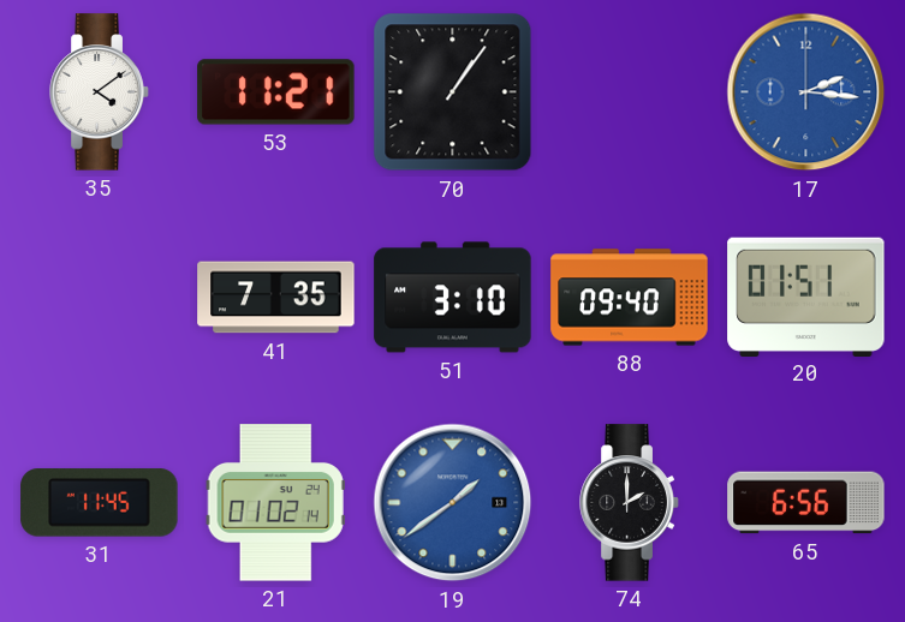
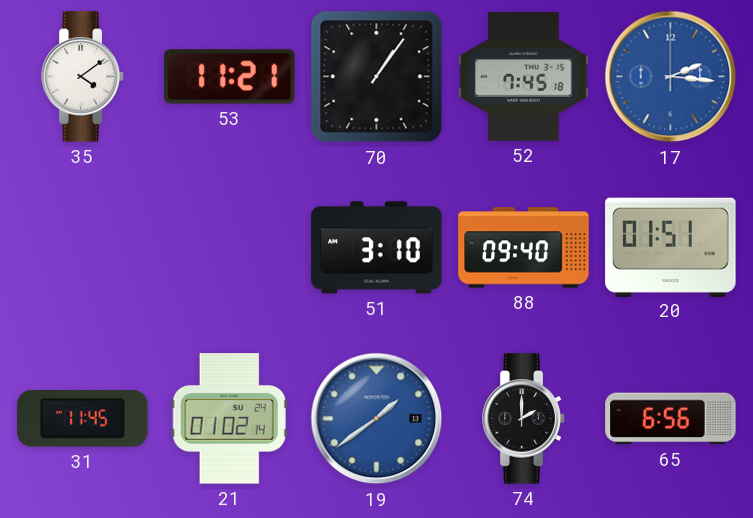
52: none -> 7:45
41: 7:35 -> none
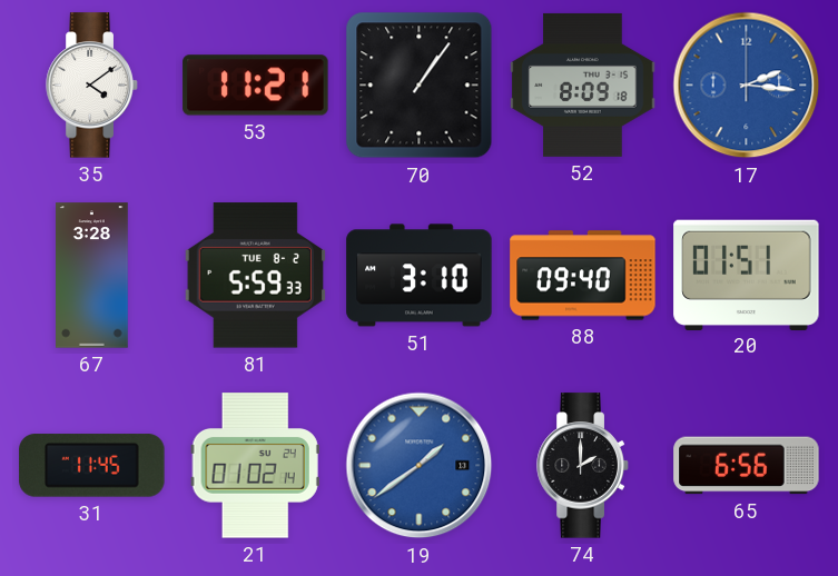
52: 7:45 -> 8:09
67: none -> 3:28
81: none -> 5:59
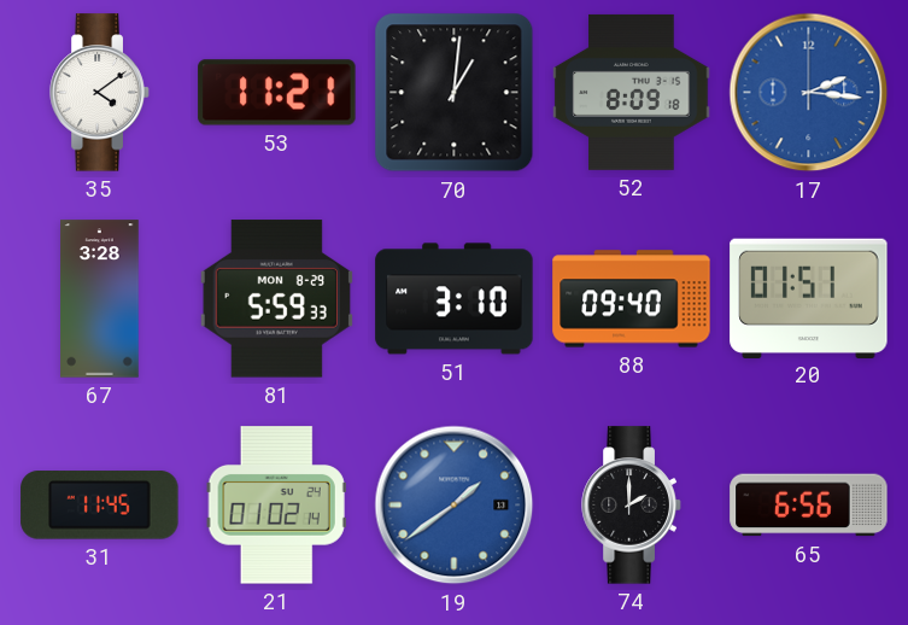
70: 1:06 -> 1:01
81 date: TUE 8-2 -> MON 8-29
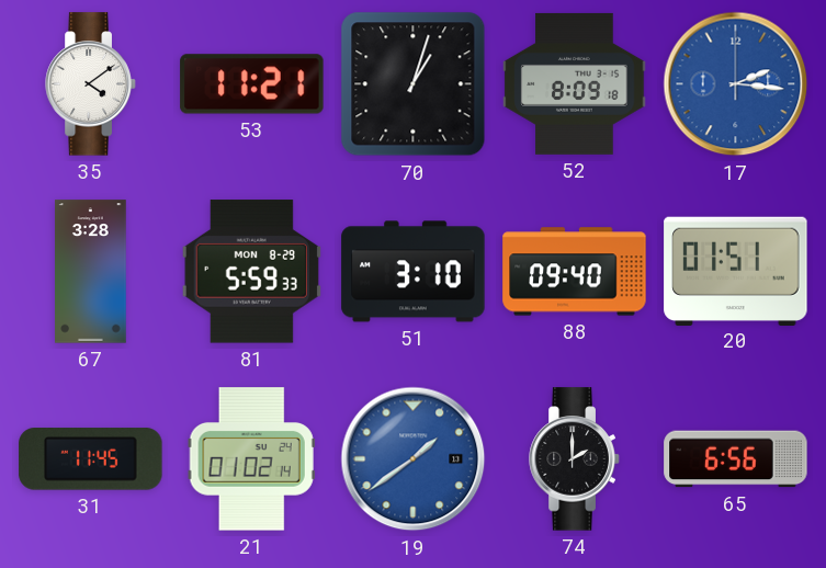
70: 1:01 -> 1:03
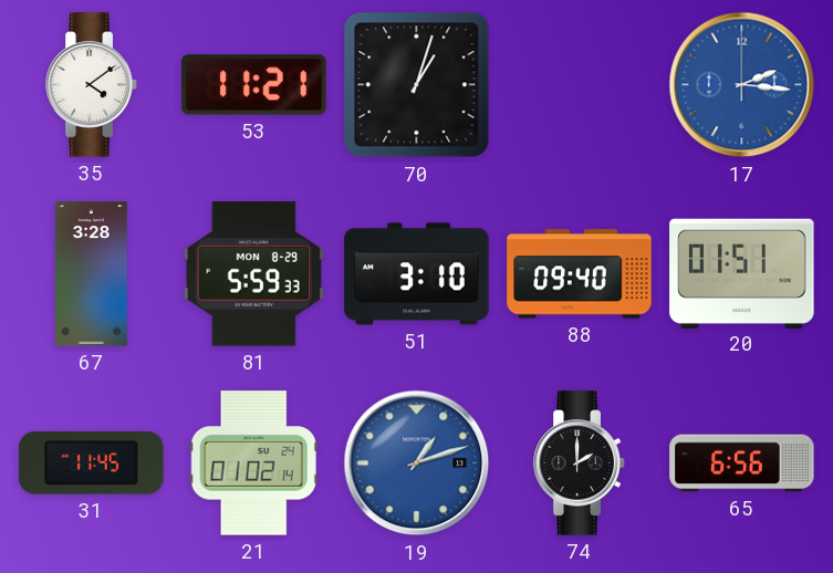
52: 8:09 -> none
19: 1:39 -> 1:12
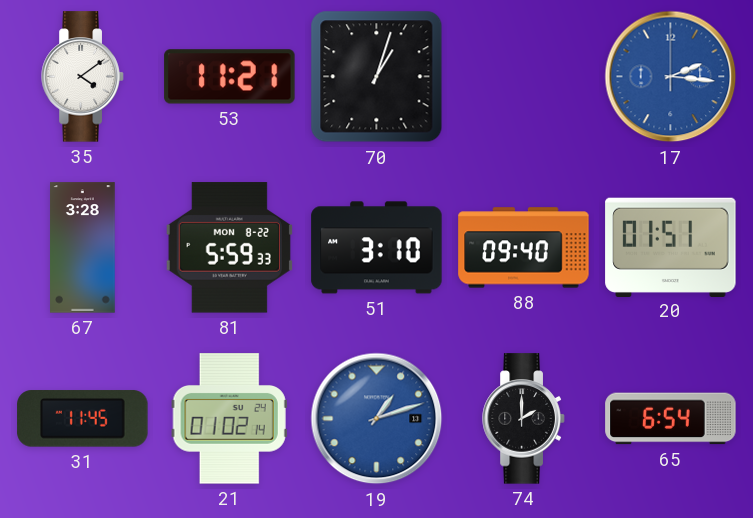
81 date: MON 8-29 -> MON 8-22
65: 6:56 -> 6:54
